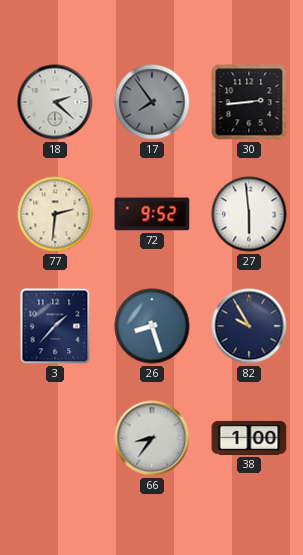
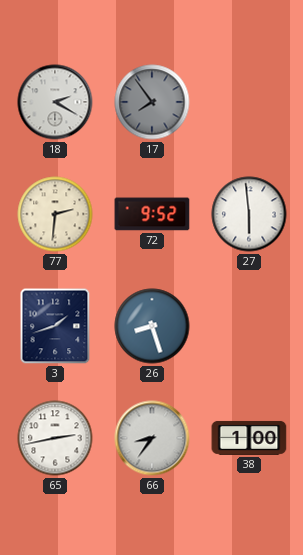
18: 2:22 -> 2:20
30: 2:44 -> none
3: 1:37 -> 1:42
82: 9:55 -> none
65: none -> 2:43
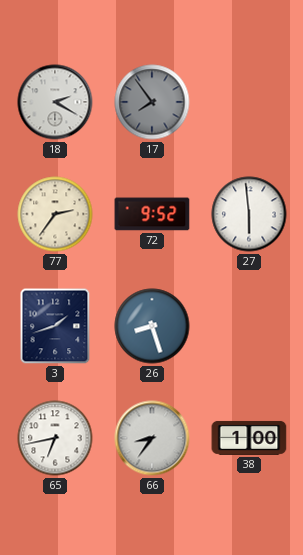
77: 2:31 -> 2:36
65: 2:43 -> 6:43
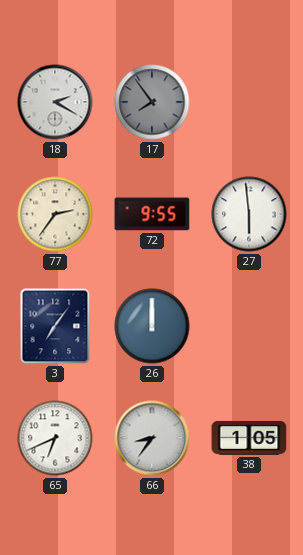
72: 9:52 -> 9:55
3: 1:42 -> 7:06
26: 8:27 -> 12:00
65: 6:43 -> 6:41
38: 1:00 -> 1:05
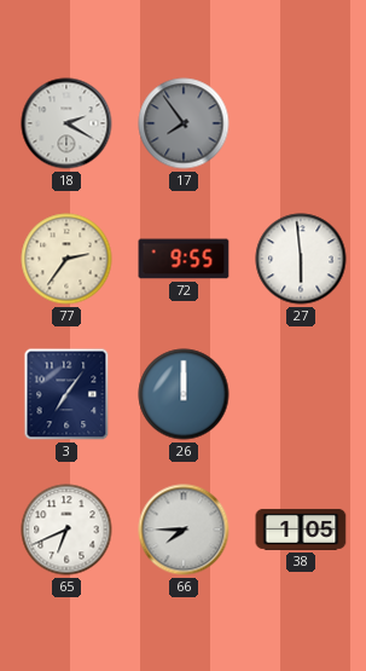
66: 8:36 -> 7:45
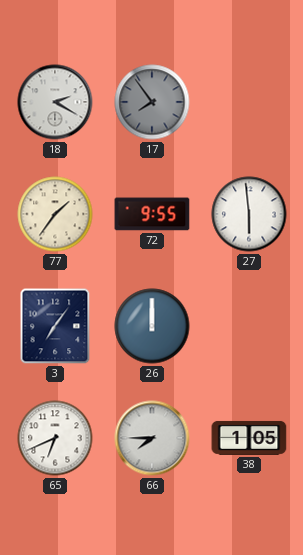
77: 2:36 -> 1:36
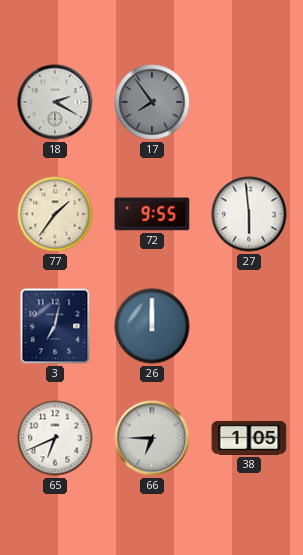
3: 7:06 -> 7:02
66: 7:45 -> 6:45
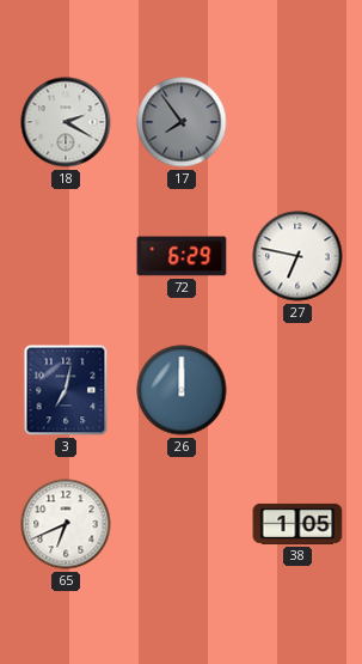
77: 1:36 -> none
72: 9:55 -> 6:29
27: 5:59 -> 6:47
66: 6:45 -> none
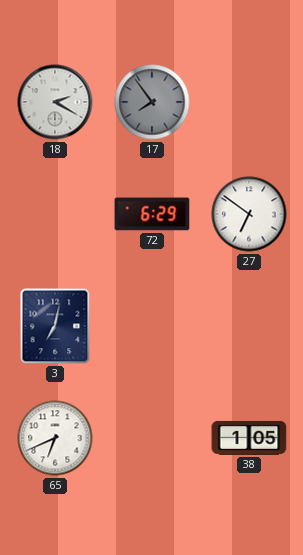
27: 6:47 -> 6:51
26: 12:00 -> none
